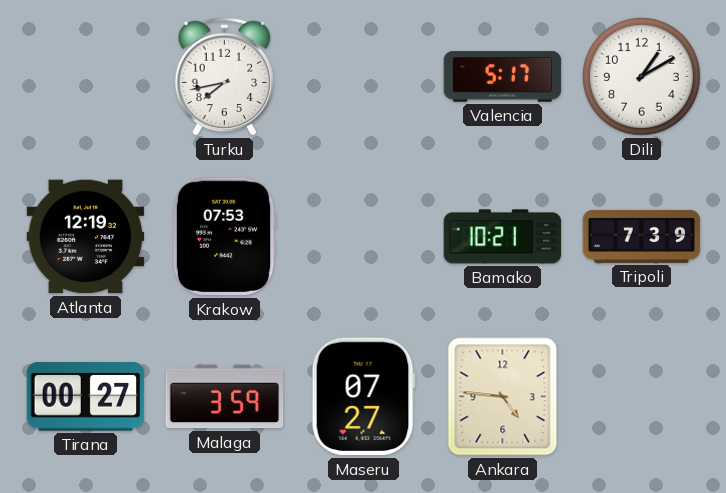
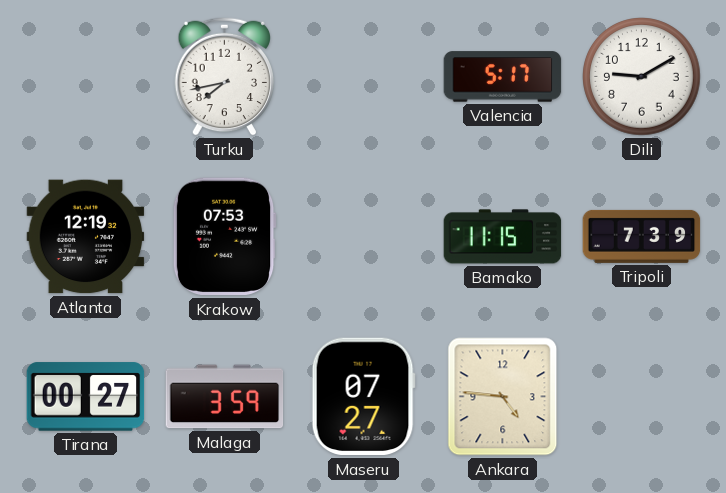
Dili: 1:10 -> 9:10
Bamako: 10:21 -> 11:15
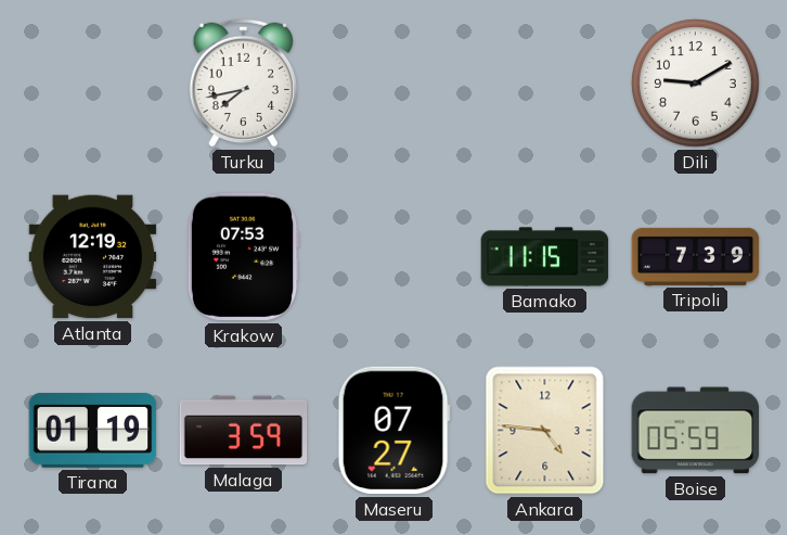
Valencia: 5:17 -> none
Tirana: 00:27 -> 01:19
Boise: none -> 05:59
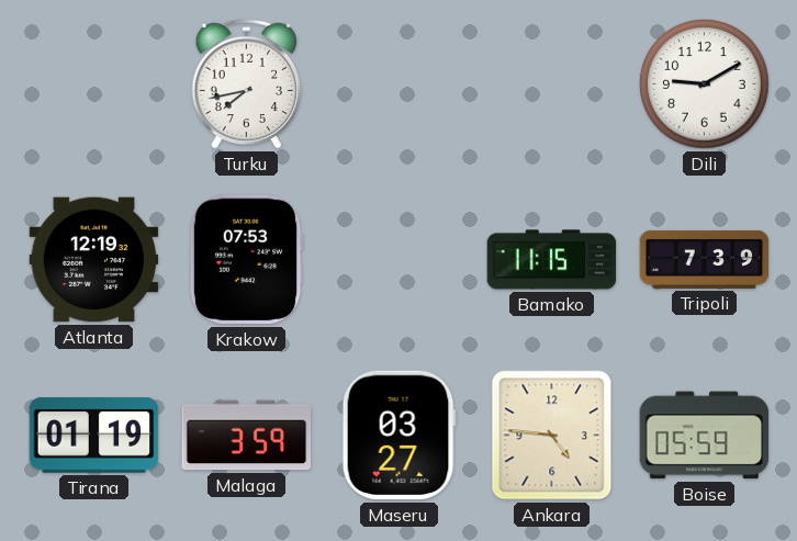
Maseru: 07:27 -> 03:27
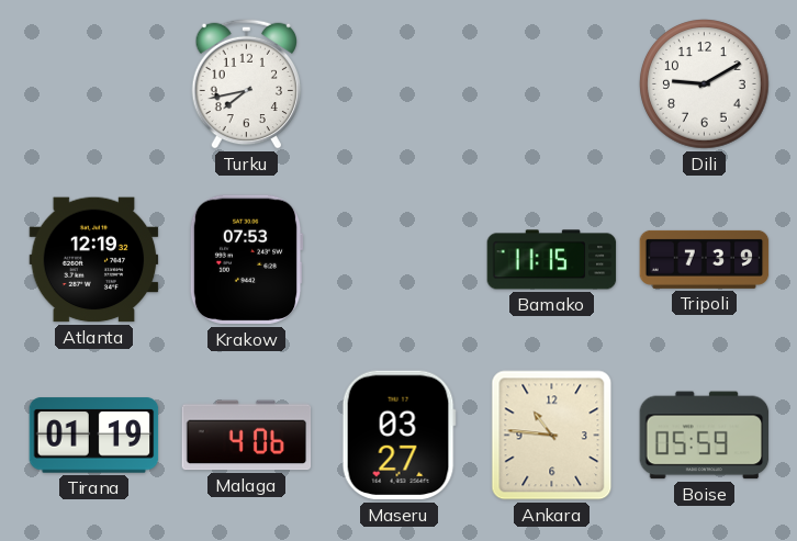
Malaga: 3:59 -> 4:06
Ankara: 4:46 -> 10:46
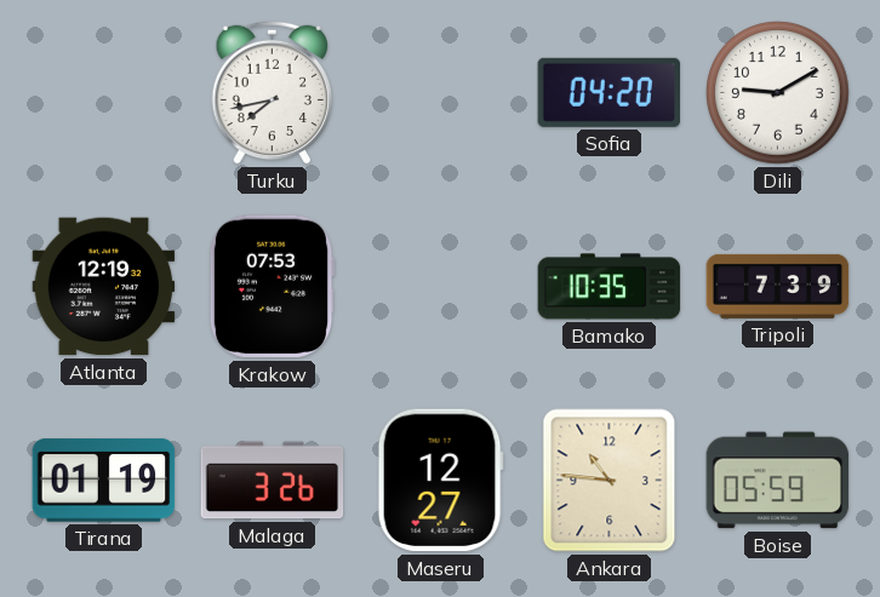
Sofia: none -> 04:20
Bamako: 11:15 -> 10:35
Malaga: 4:06 -> 3:26
Maseru: 03:27 -> 12:27
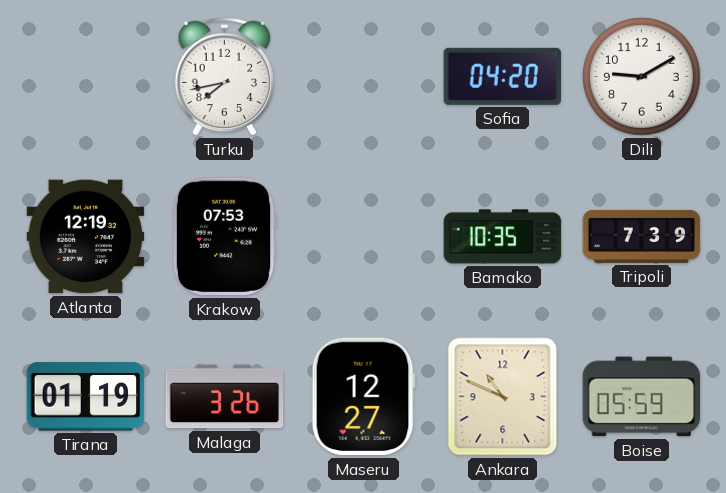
Ankara: 10:46 -> 10:49
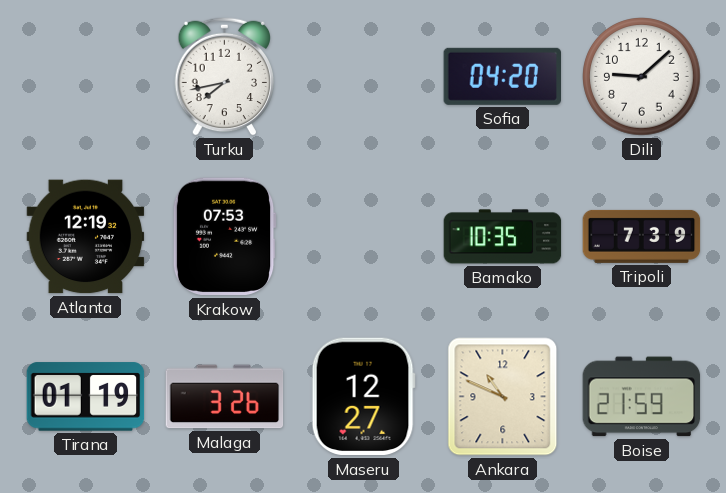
Dili: 9:10 -> 9:08
Boise: 05:59 -> 21:59
